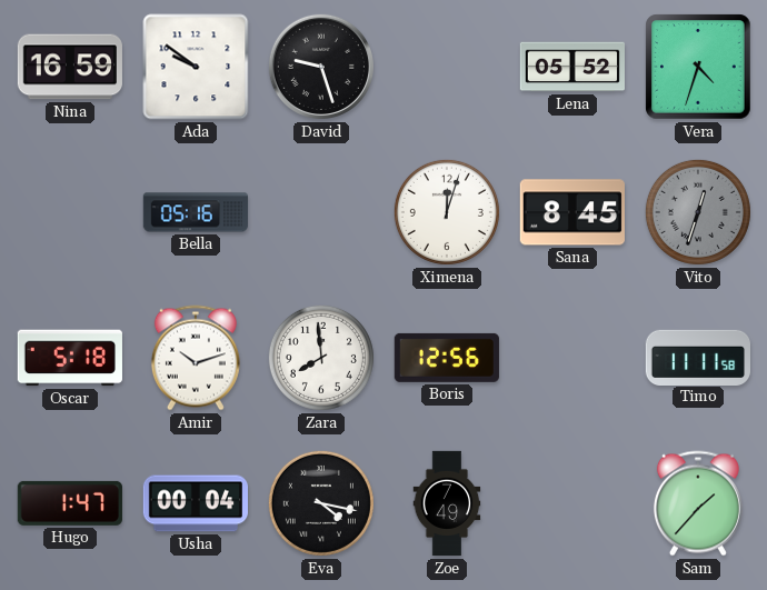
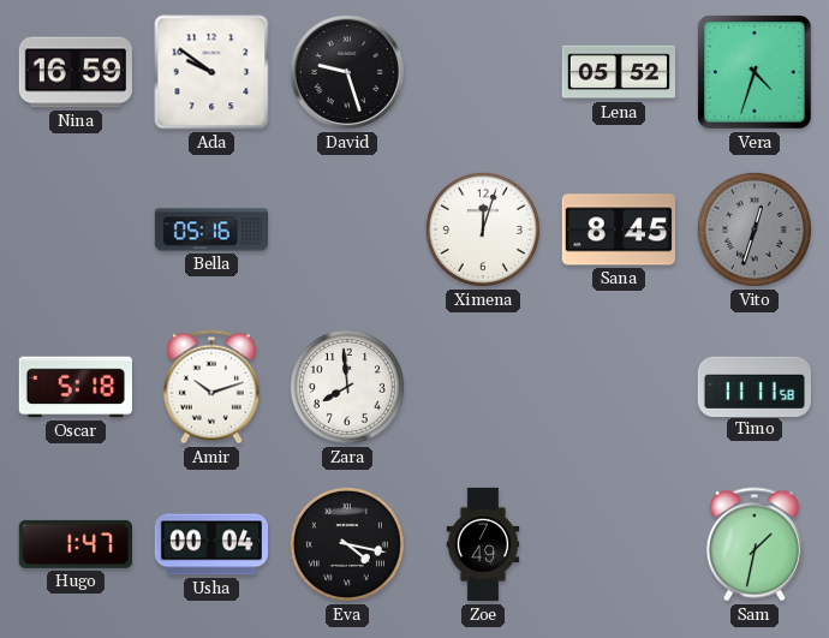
Boris: 12:56 -> none
Sam: 1:37 -> 1:32
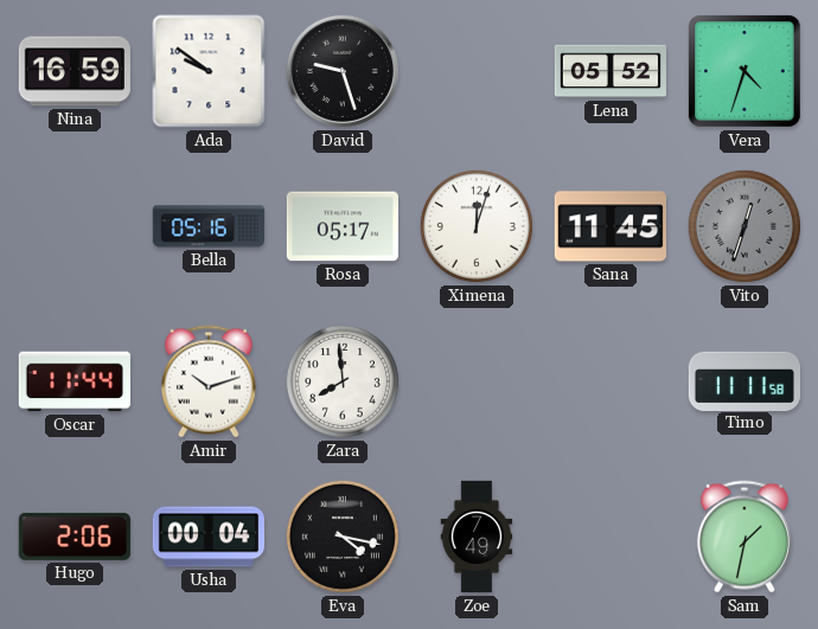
Rosa: none -> 05:17
Sana: 8:45 -> 11:45
Oscar: 5:18 -> 11:44
Hugo: 1:47 -> 2:06
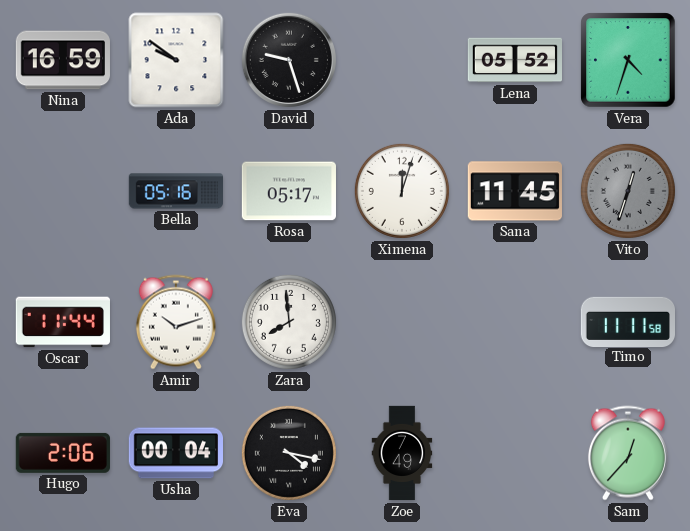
Sam: 1:32 -> 12:37
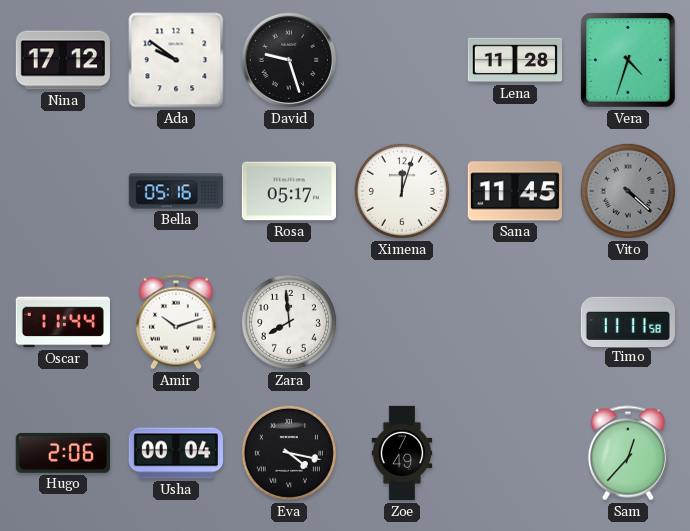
Nina: 16:59 -> 17:12
Lena: 05:52 -> 11:28
Vito: 12:33 -> 4:22
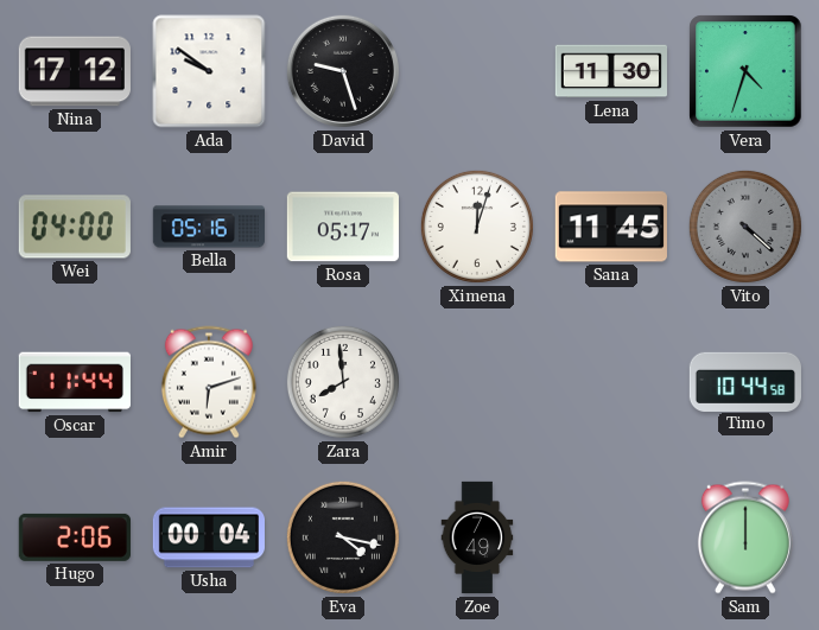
Lena: 11:28 -> 11:30
Wei: none -> 04:00
Amir: 10:12 -> 6:12
Timo: 11:11 -> 10:44
Sam: 12:37 -> 12:00
